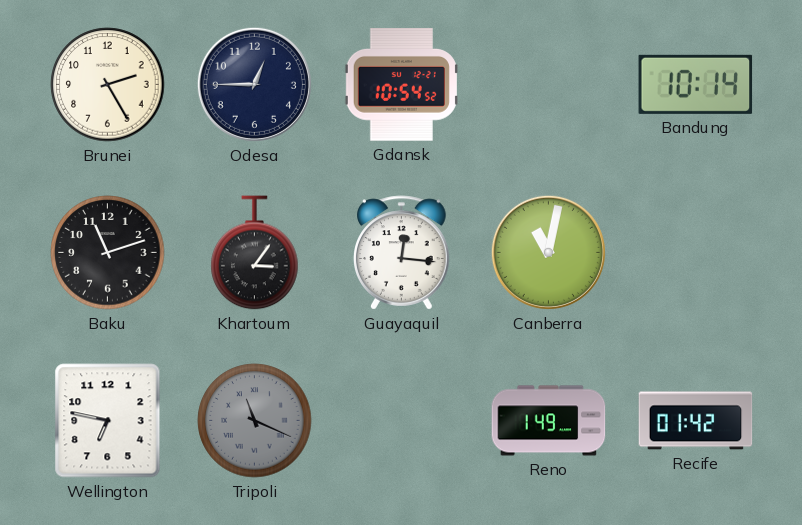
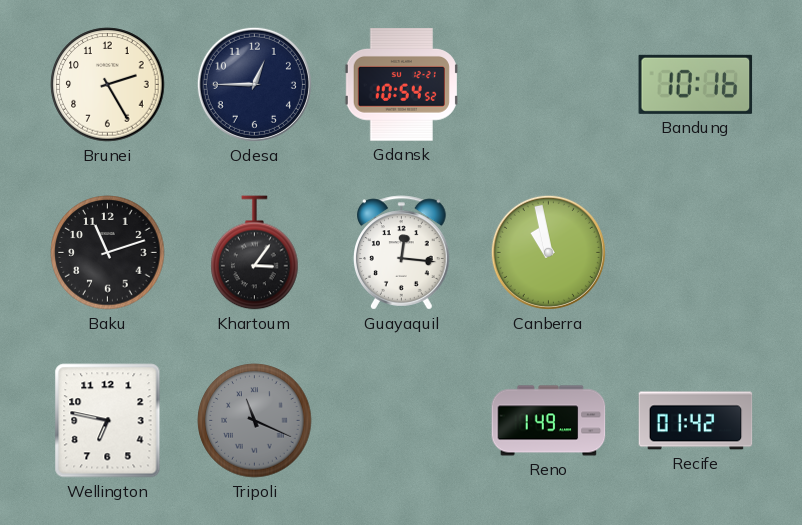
Bandung: 10:14 -> 10:16
Canberra: 11:02 -> 10:58
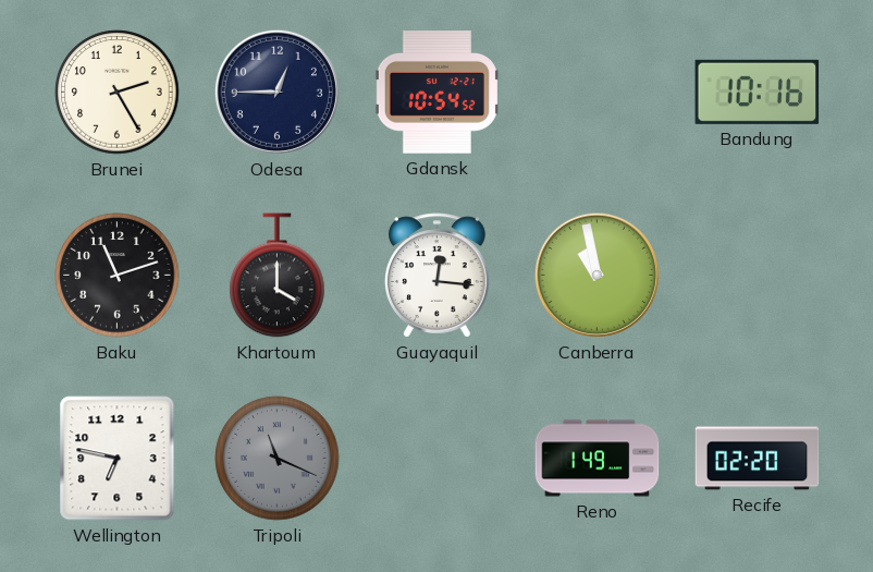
Khartoum: 3:06 -> 4:00
Recife: 01:42 -> 02:20
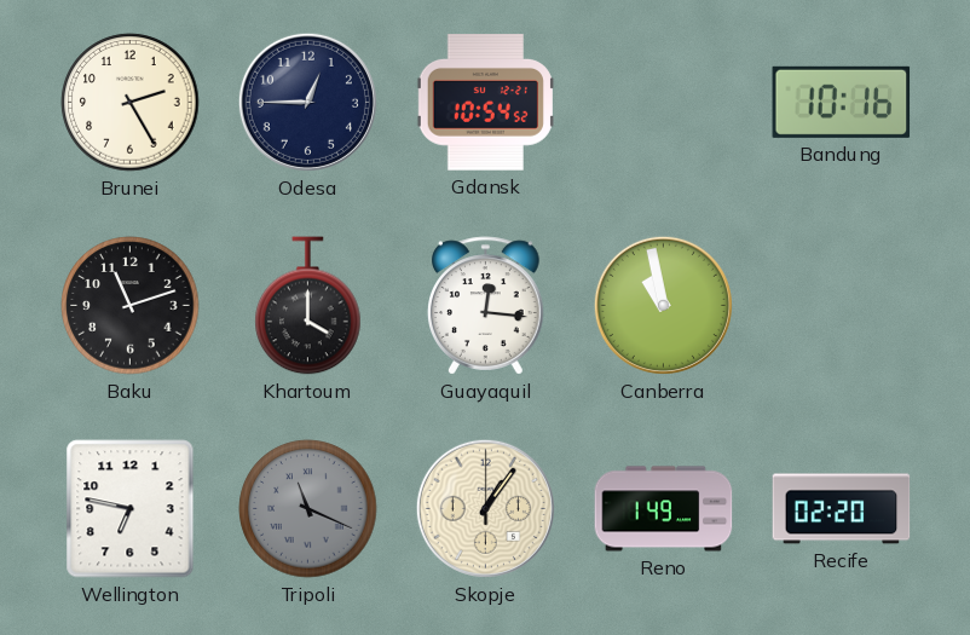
Skopje: none -> 1:06
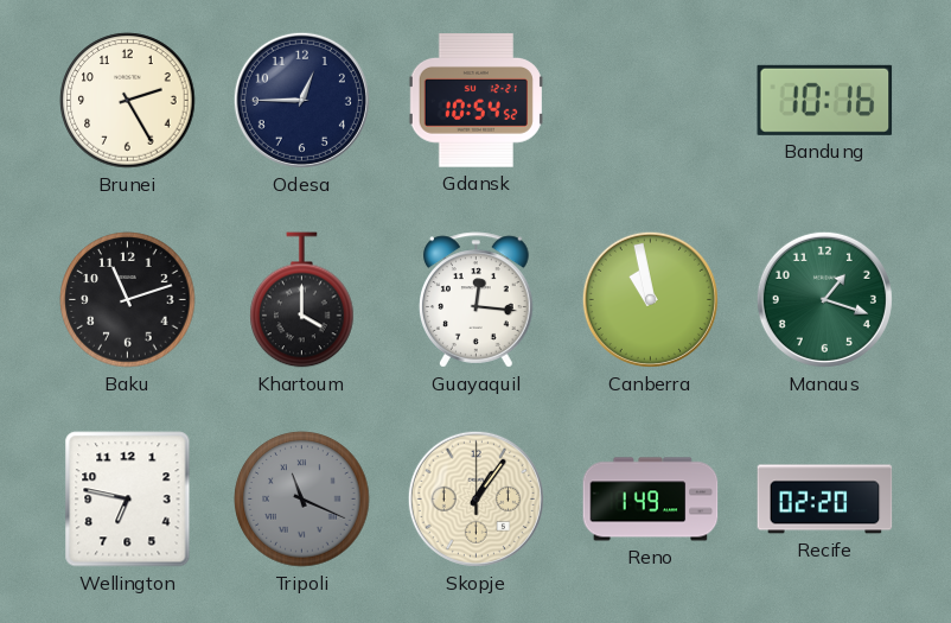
Manaus: none -> 1:18
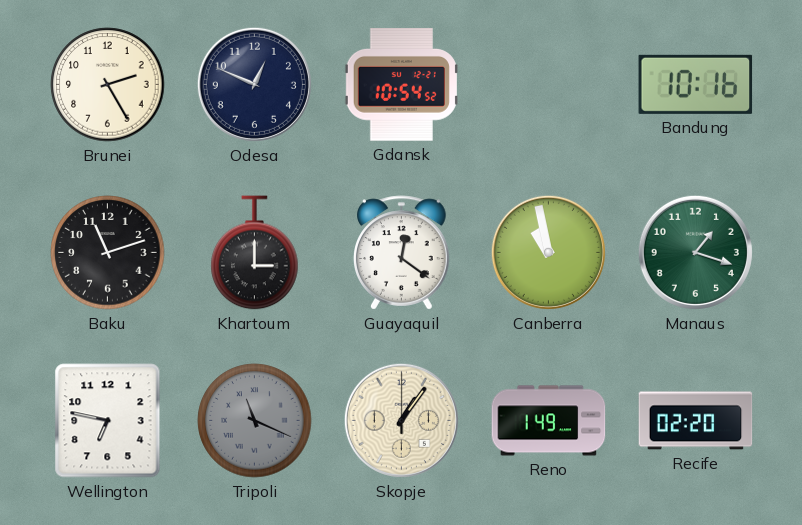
Odesa: 12:45 -> 12:49
Khartoum: 4:00 -> 3:00
Guayaquil: 12:16 -> 12:21
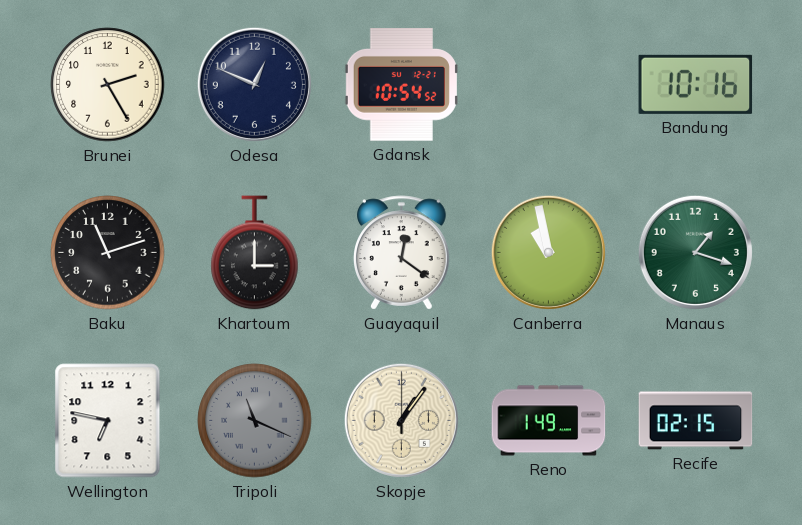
Recife: 02:20 -> 02:15
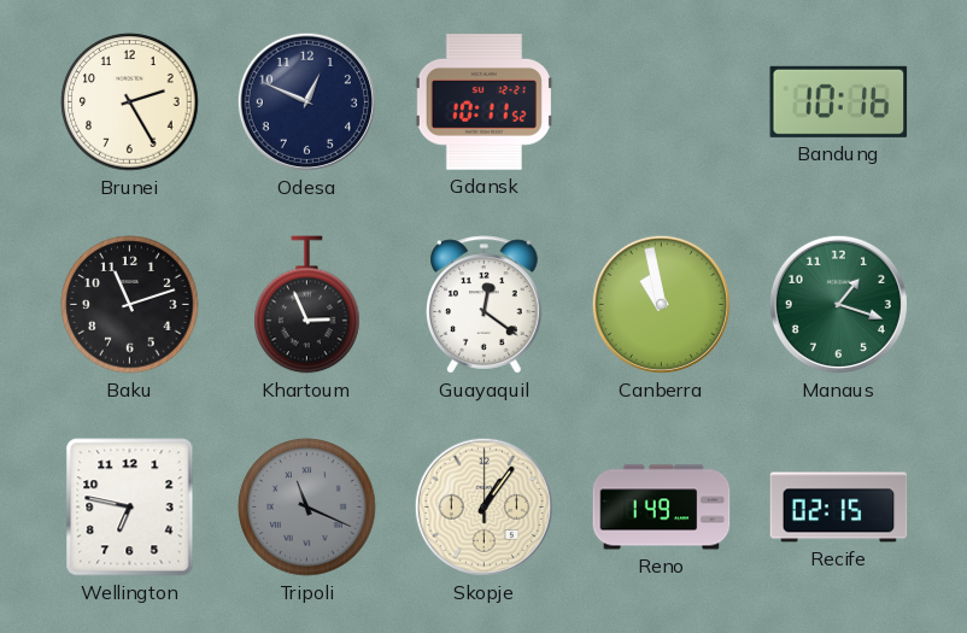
Gdansk: 10:54 -> 10:11
Khartoum: 3:00 -> 2:56
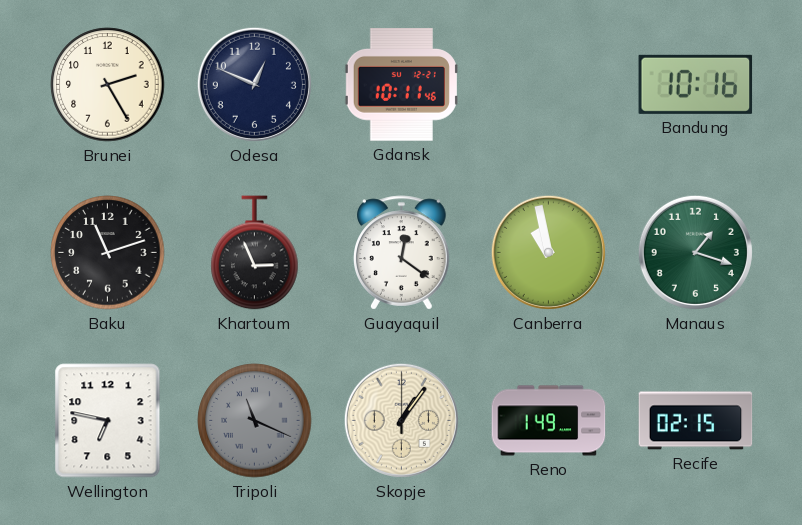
Gdansk: 10:11:52 -> 10:11:46
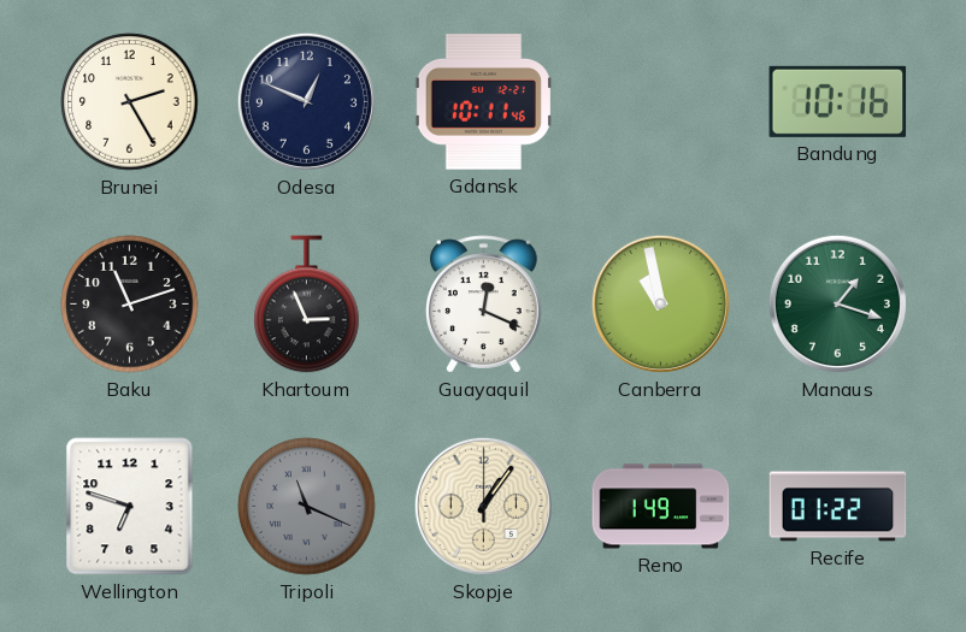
Guayaquil: 12:21 -> 12:19
Wellington: 6:47 -> 6:48
Recife: 02:15 -> 01:22
